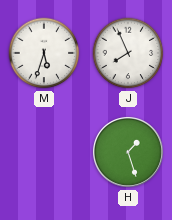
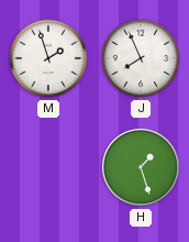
M: 5:33 -> 1:57
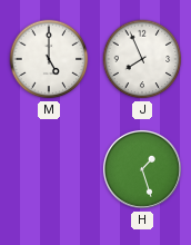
M: 1:57 -> 5:00
